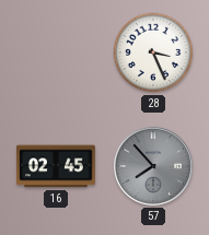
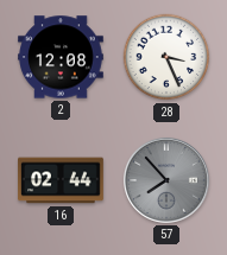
2: none -> 12:08
16: 02:45 -> 02:44
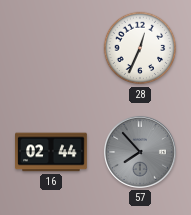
2: 12:08 -> none
28: 3:26 -> 12:34
